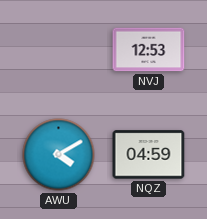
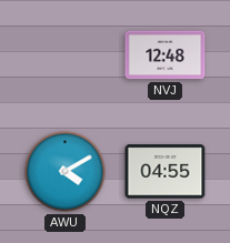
NVJ: 12:53 -> 12:48
NQZ: 04:59 -> 04:55
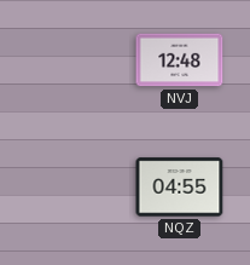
AWU: 4:10 -> none
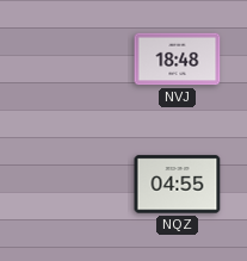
NVJ: 12:48 -> 18:48
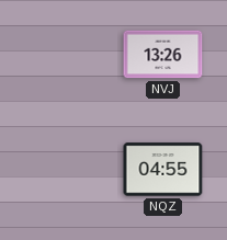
NVJ: 18:48 -> 13:26
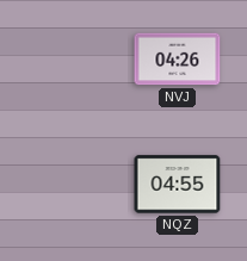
NVJ: 13:26 -> 04:26
